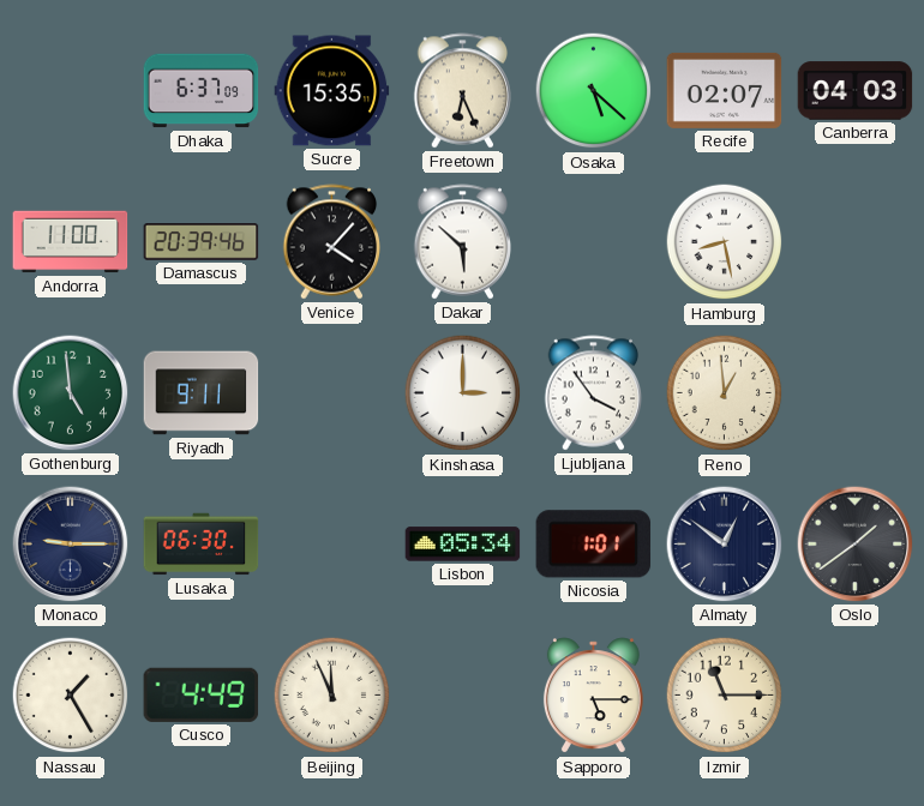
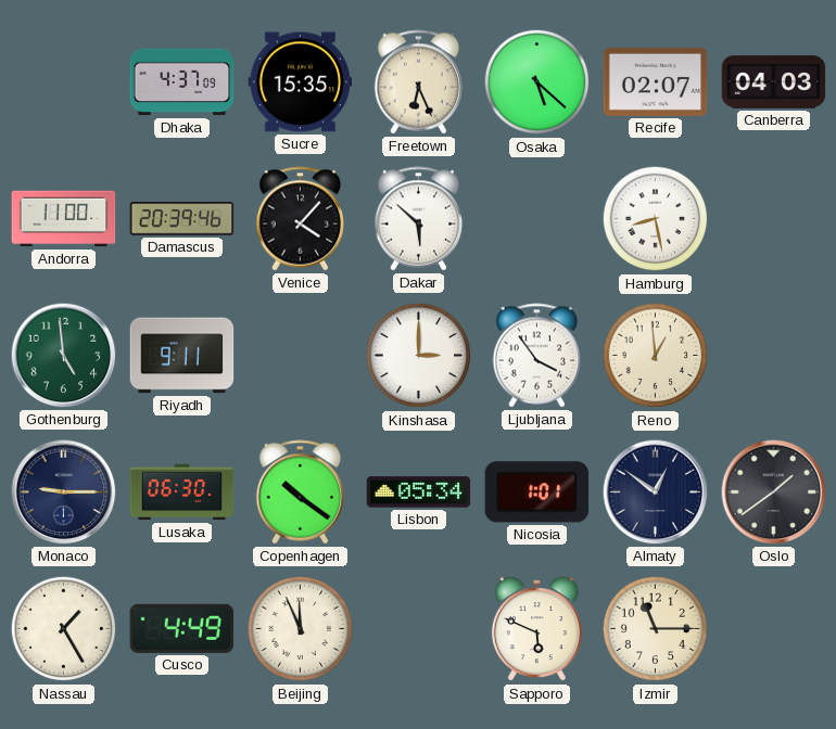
Dhaka: 6:37 -> 4:37
Copenhagen: none -> 10:21
Sapporo: 5:15 -> 5:49
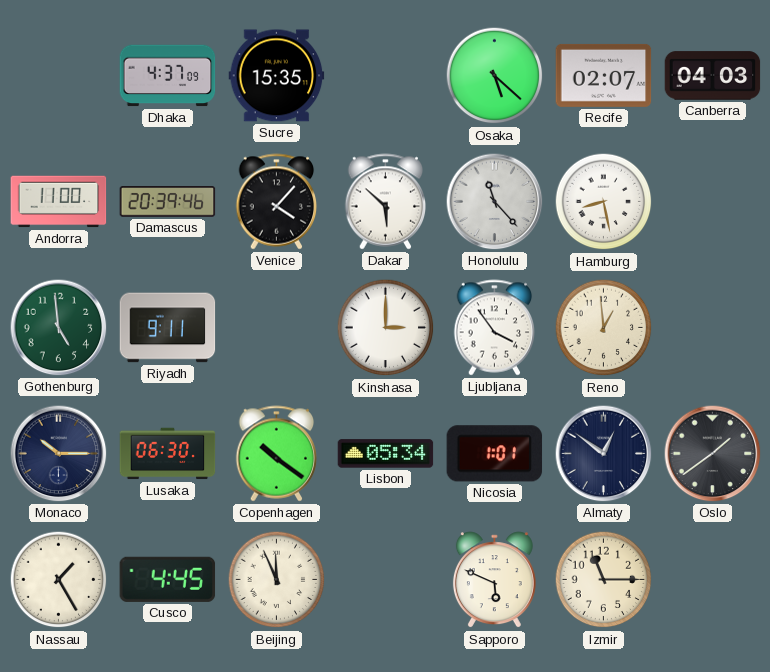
Freetown: 6:26 -> none
Honolulu: none -> 11:23
Monaco: 9:15 -> 10:15
Cusco: 4:49 -> 4:45
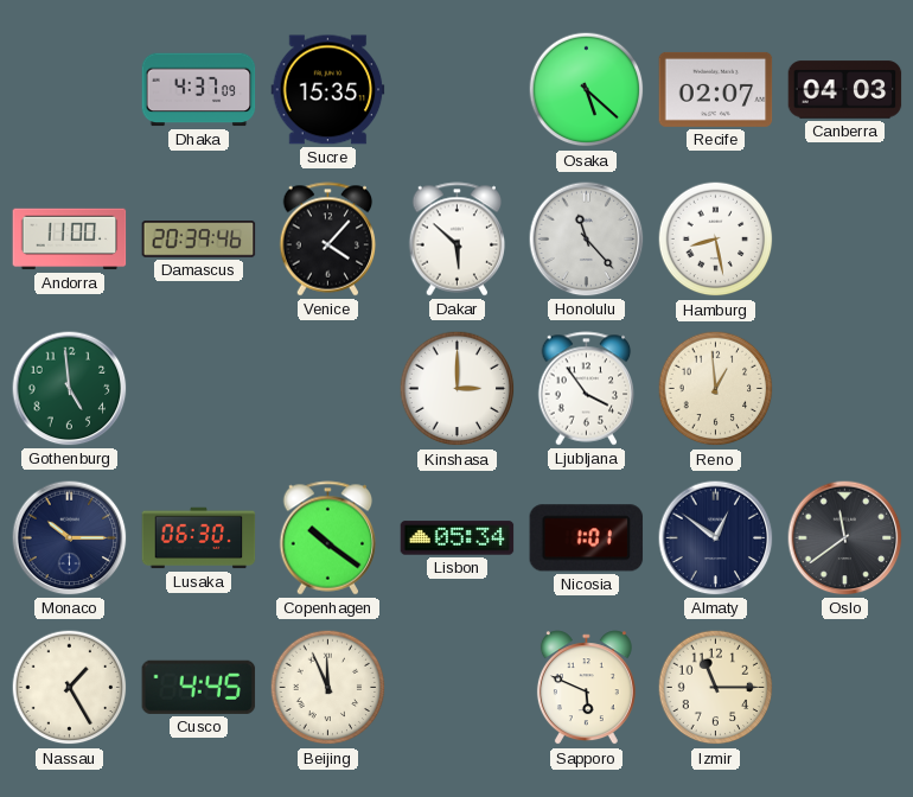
Riyadh: 9:11 -> none
Oslo: 1:39 -> 11:39
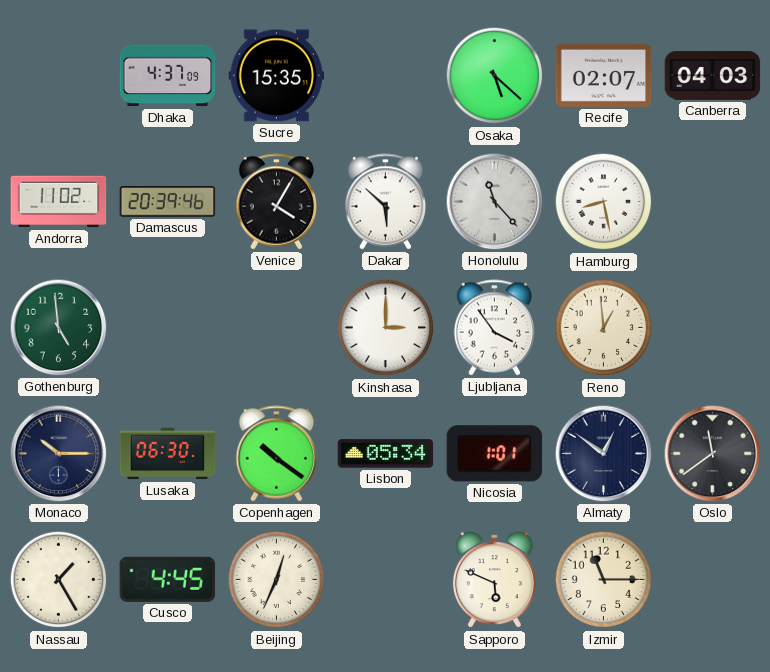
Andorra: 11:00 -> 11:02
Venice: 4:07 -> 4:05
Beijing: 11:56 -> 12:34
